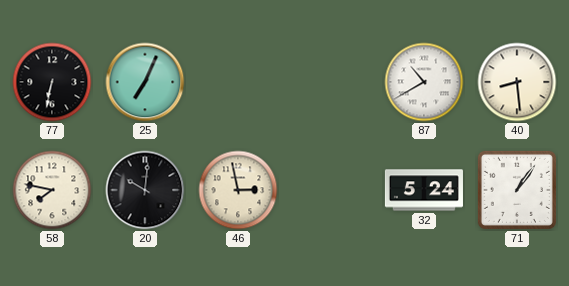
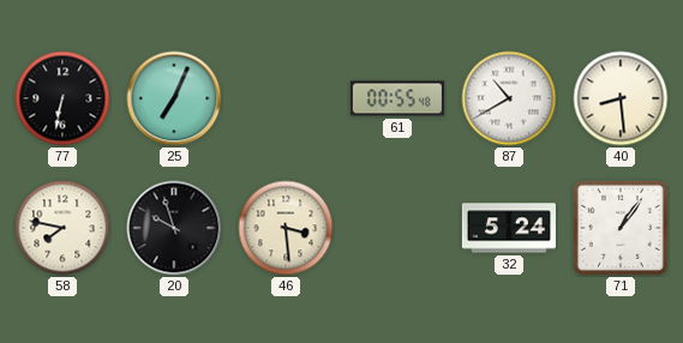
61: none -> 00:55
20: 10:01 -> 9:57
46: 2:58 -> 3:29
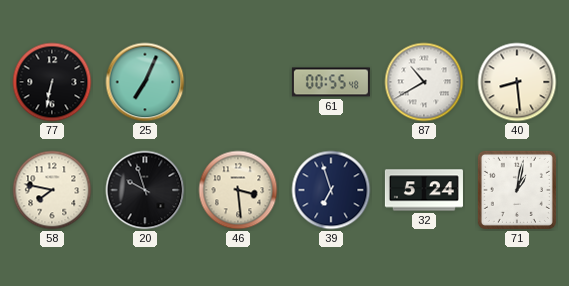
39: none -> 6:57
71: 1:06 -> 1:02
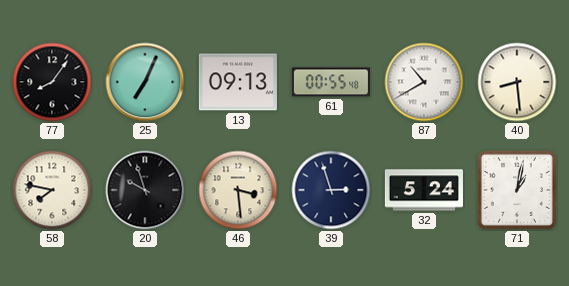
77: 6:32 -> 8:06
13: none -> 09:13
39: 6:57 -> 2:57
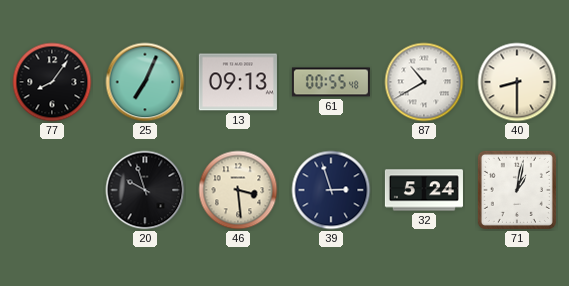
40: 8:29 -> 8:30
58: 7:47 -> none
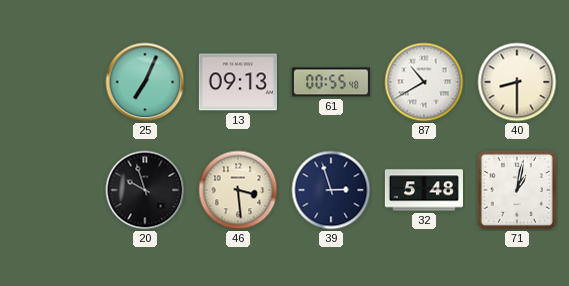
77: 8:06 -> none
32: 5:24 -> 5:48
